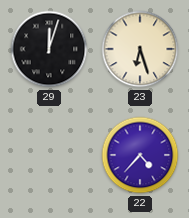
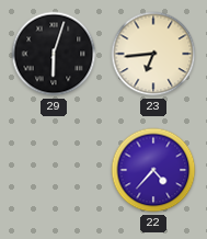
29: 12:03 -> 6:03
23: 6:27 -> 6:44
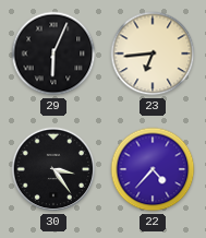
29: 6:03 -> 6:04
30: none -> 3:24
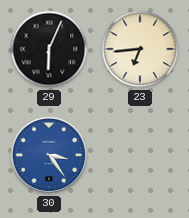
30 dial: black -> blue
22: 4:37 -> none
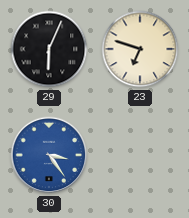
23: 6:44 -> 6:48
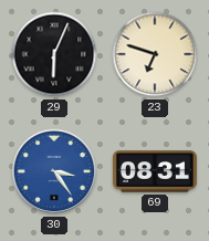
69: none -> 08:31
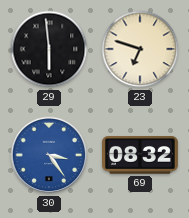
29: 6:04 -> 5:59
69: 08:31 -> 08:32
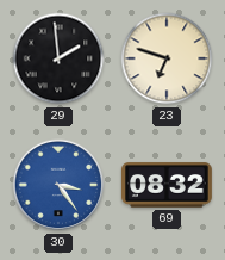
29: 5:59 -> 1:59
